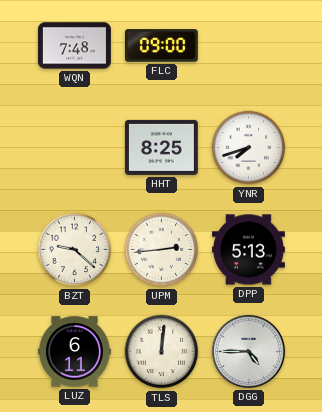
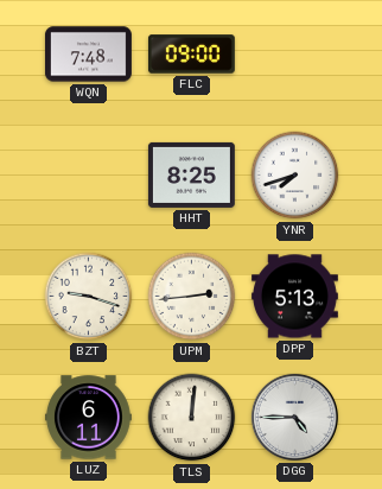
BZT: 9:22 -> 9:18
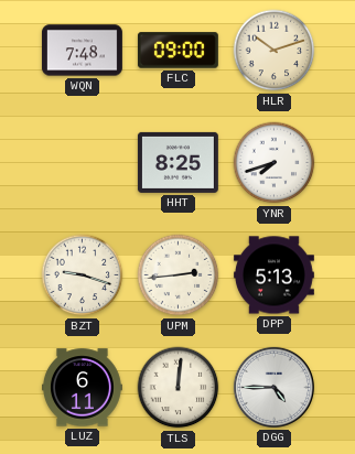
HLR: none -> 10:12
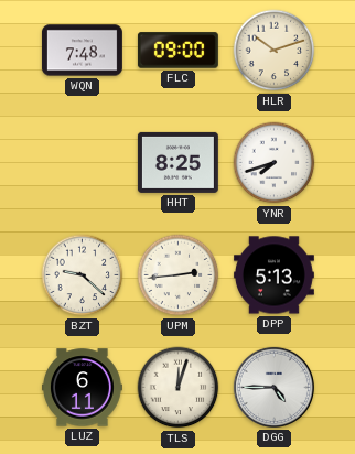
BZT: 9:18 -> 9:22
TLS: 12:01 -> 12:03
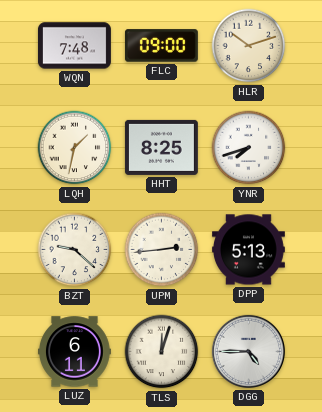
LQH: none -> 1:32
